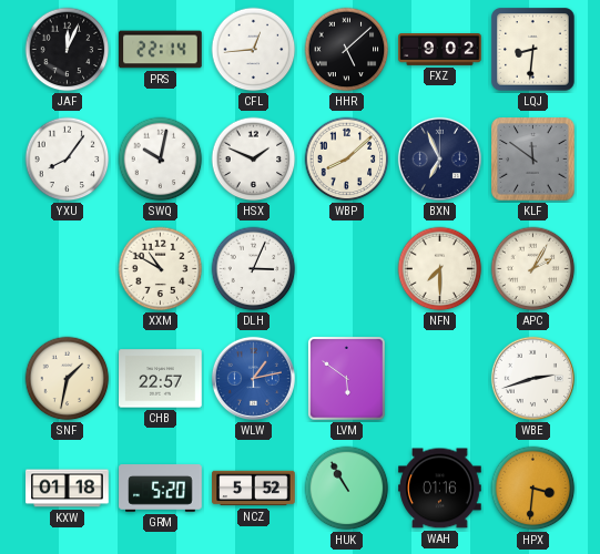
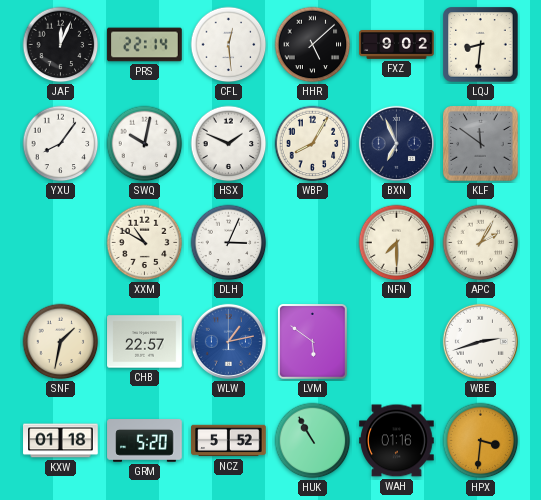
CFL: 12:44 -> 12:29
WBP: 8:08 -> 8:05
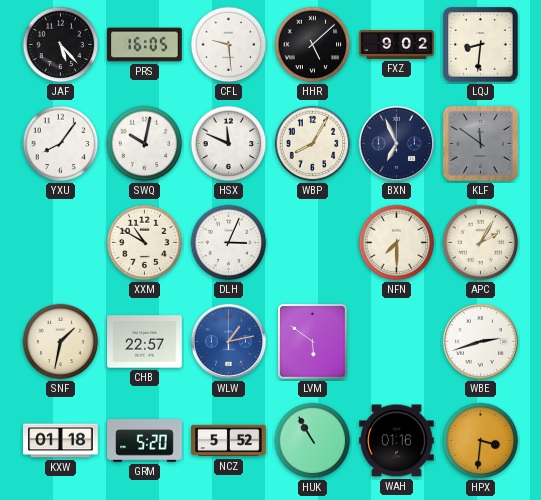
JAF: 12:04 -> 5:23
PRS: 22:14 -> 16:05
CFL: 12:29 -> 9:29
HSX: 1:49 -> 11:49
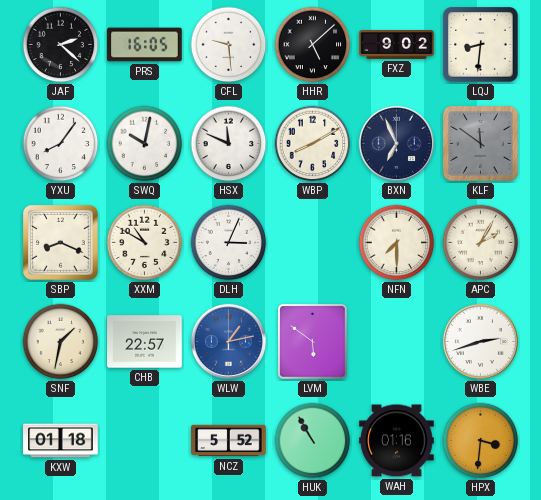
JAF: 5:23 -> 2:22
WBP: 8:05 -> 8:10
SBP: none -> 8:19
GRM: 5:20 -> none
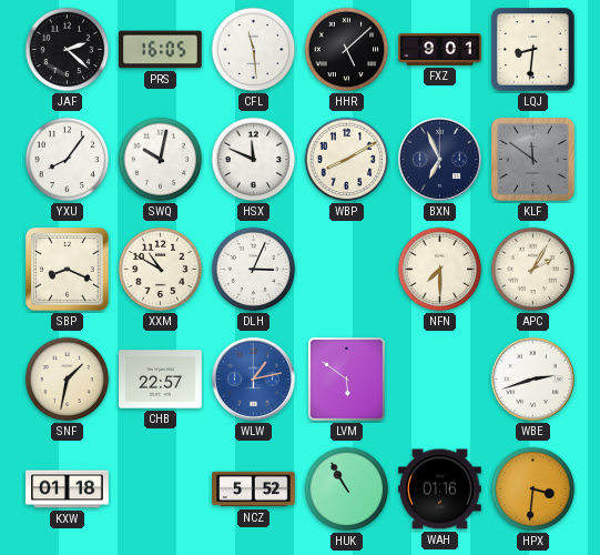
CFL: 9:29 -> 11:29
FXZ: 9:02 -> 9:01
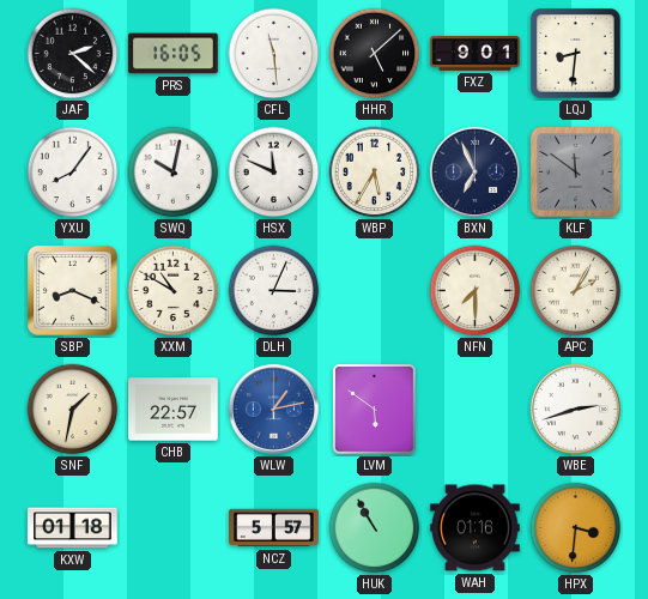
WBP: 8:10 -> 5:35
NCZ: 5:52 -> 5:57
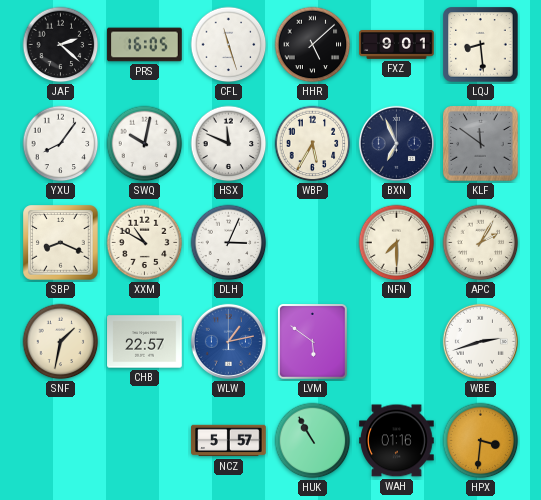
CFL: 11:29 -> 11:27
LQJ: 8:31 -> 8:29
KXW: 01:18 -> none
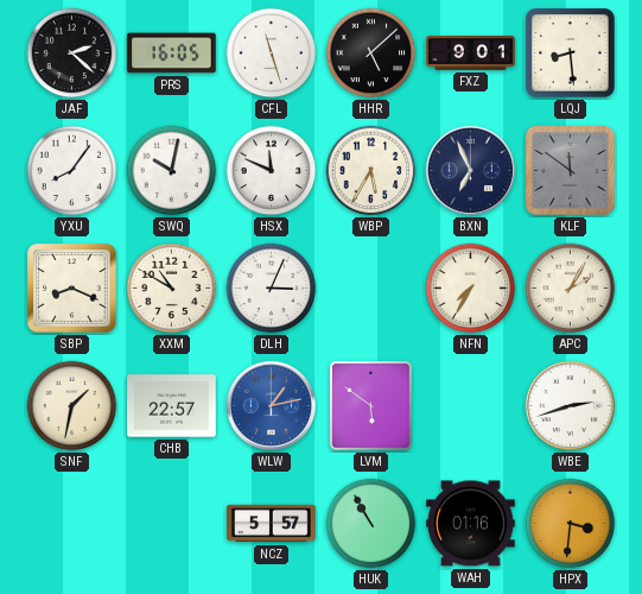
NFN: 7:30 -> 7:35
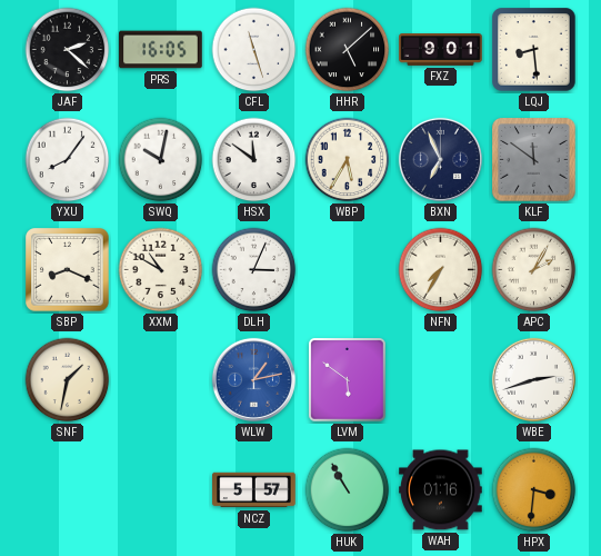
HSX: 11:49 -> 11:51
CHB: 22:57 -> none
